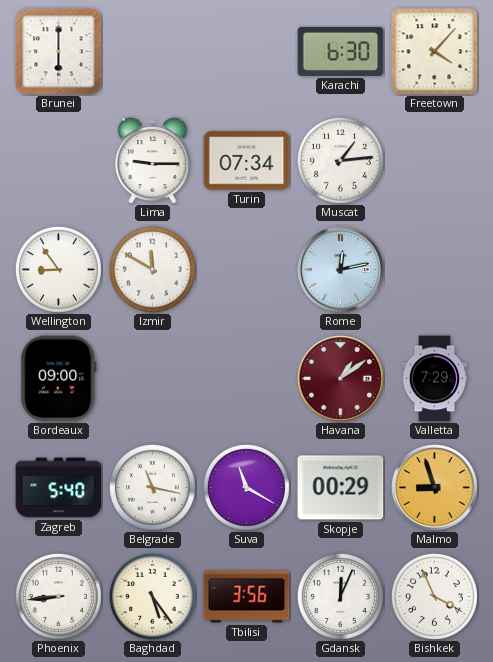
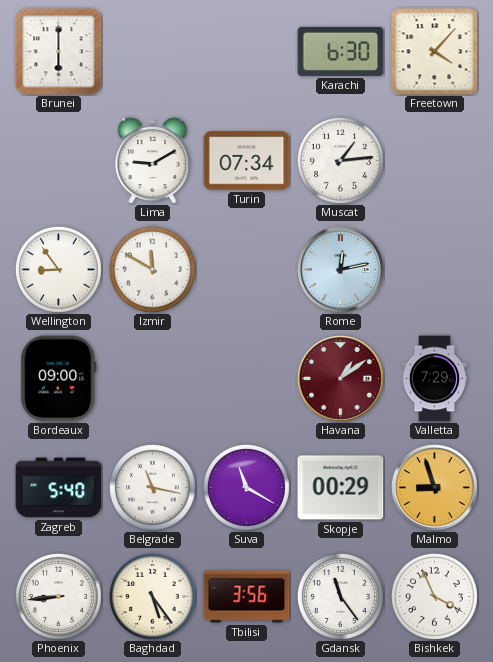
Lima: 9:15 -> 9:10
Gdansk: 12:04 -> 11:24
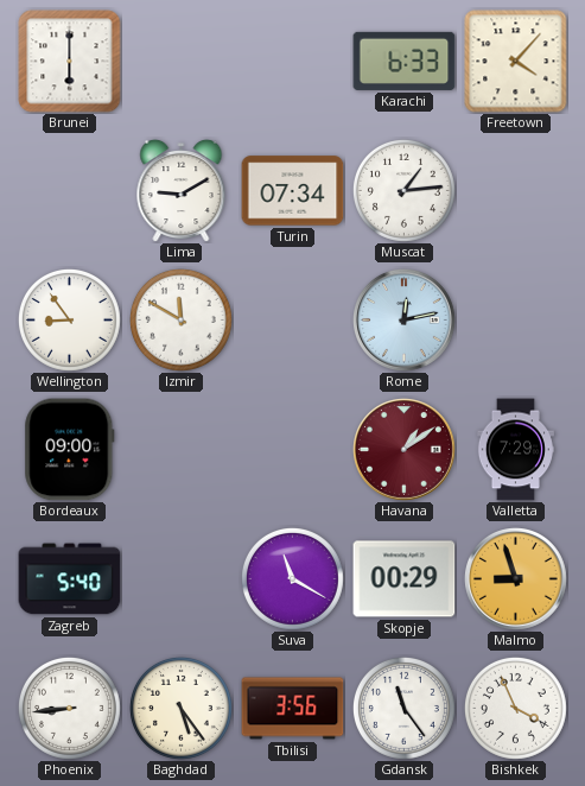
Karachi: 6:30 -> 6:33
Belgrade: 11:17 -> none
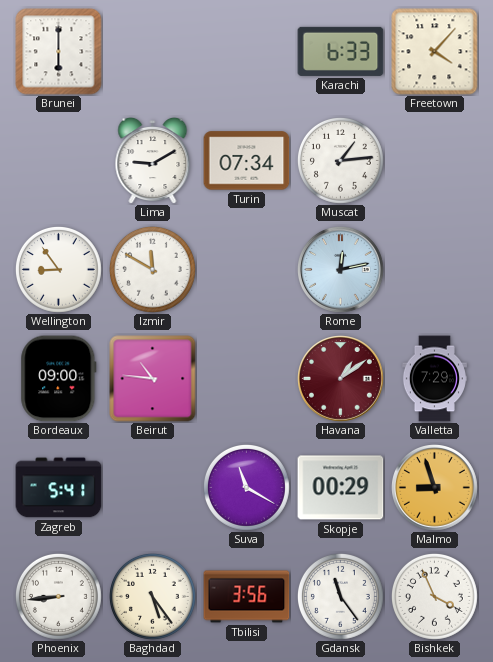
Beirut: none -> 10:46
Zagreb: 5:40 -> 5:41
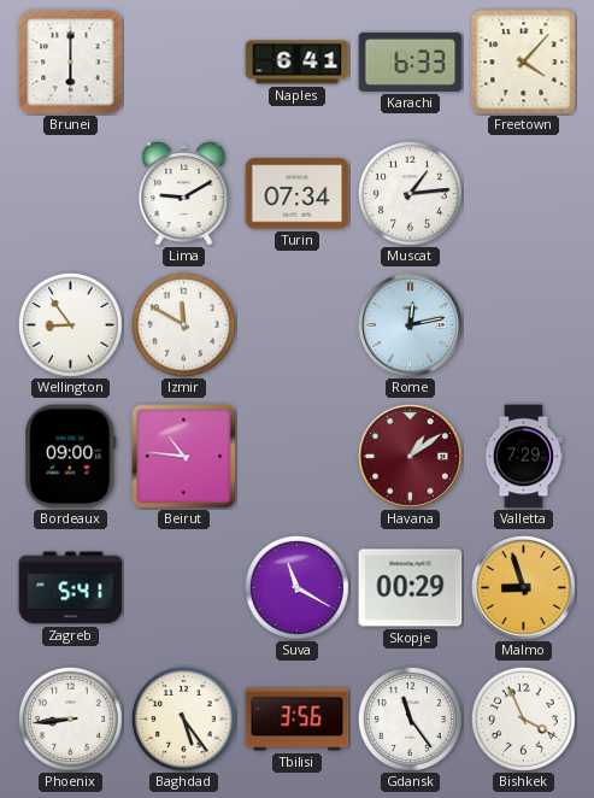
Naples: none -> 6:41
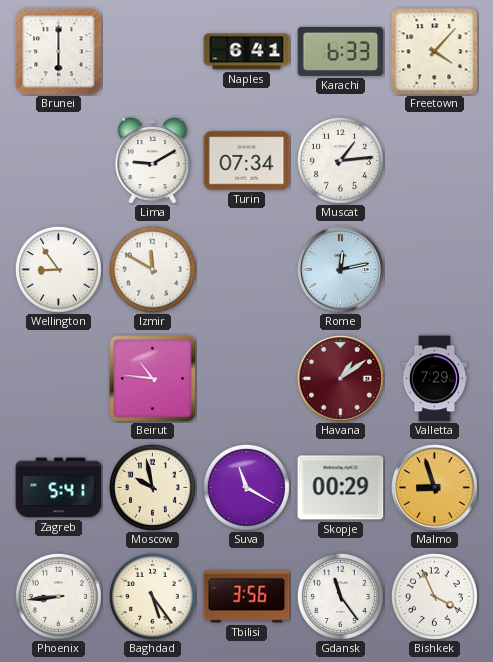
Bordeaux: 09:00 -> none
Moscow: none -> 9:58
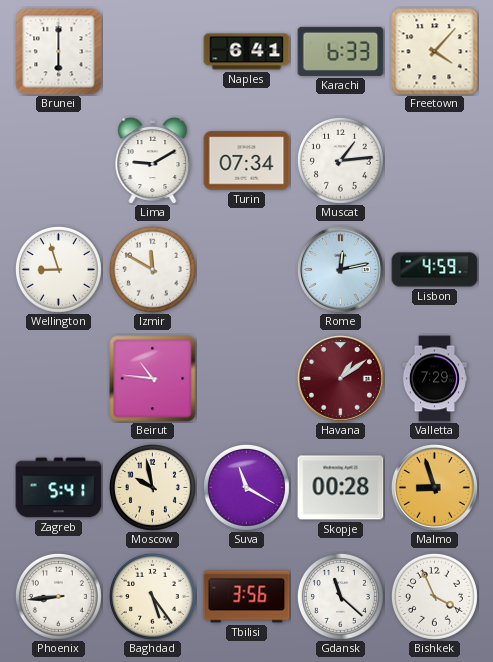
Wellington: 8:54 -> 8:57
Lisbon: none -> 4:59
Skopje: 00:29 -> 00:28
Gdansk: 11:24 -> 11:22
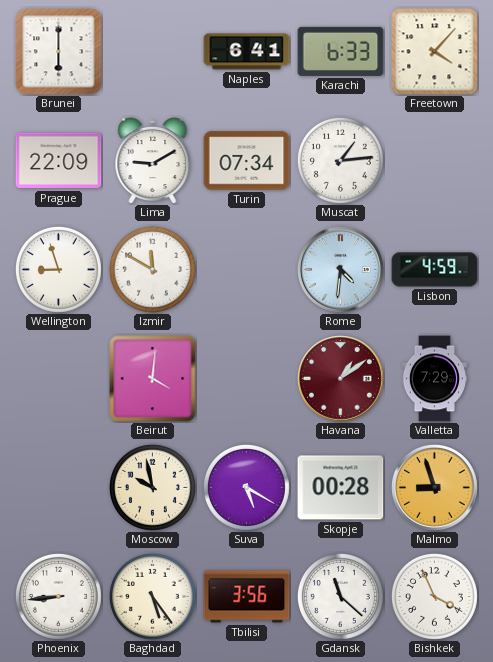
Prague: none -> 22:09
Rome: 12:13 -> 4:31
Beirut: 10:46 -> 4:01
Zagreb: 5:41 -> none
Suva: 11:20 -> 5:20
